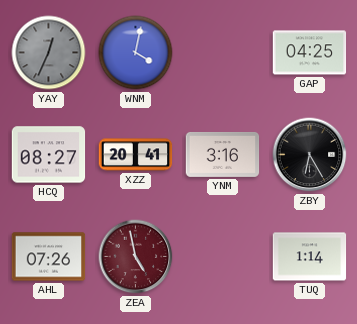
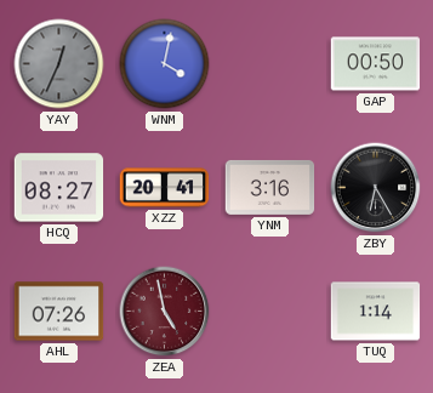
GAP: 04:25 -> 00:50
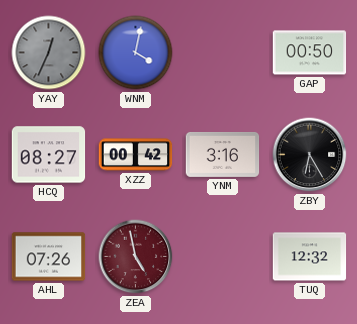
XZZ: 20:41 -> 00:42
TUQ: 1:14 -> 12:32
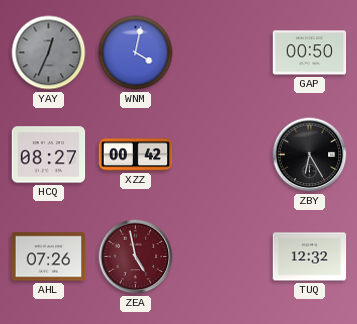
YNM: 3:16 -> none
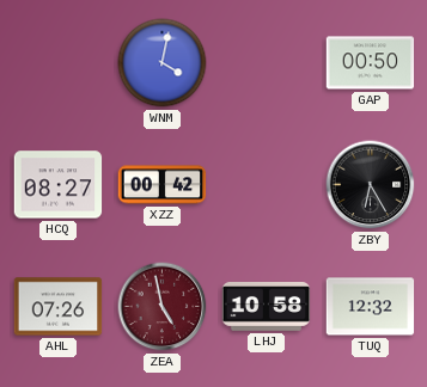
YAY: 12:34 -> none
LHJ: none -> 10:58
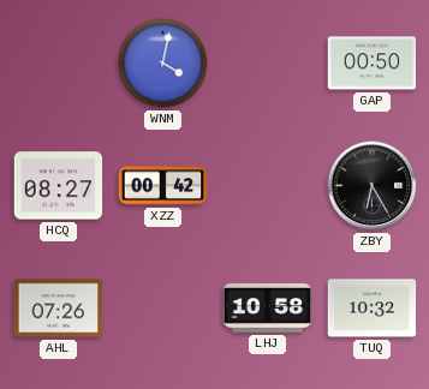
ZEA: 4:58 -> none
TUQ: 12:32 -> 10:32
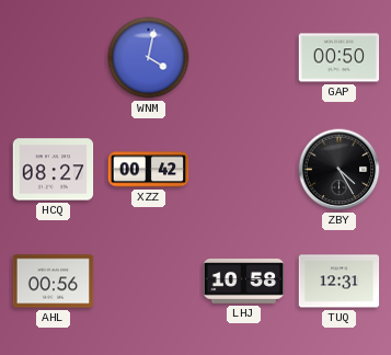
ZBY: 6:25 -> 4:25
AHL: 07:26 -> 00:56
TUQ: 10:32 -> 12:31
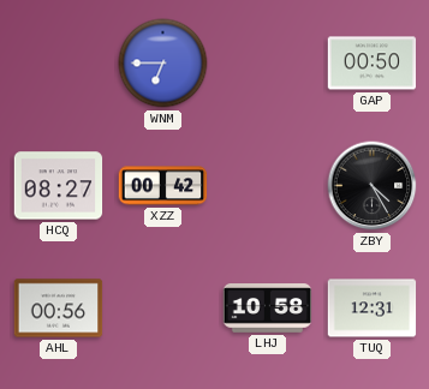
WNM: 4:02 -> 6:45
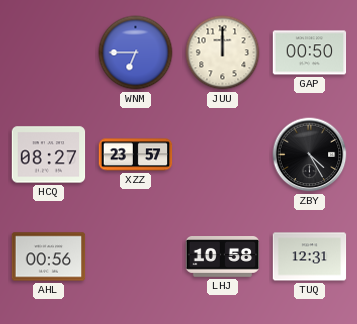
JUU: none -> 12:00
XZZ: 00:42 -> 23:57
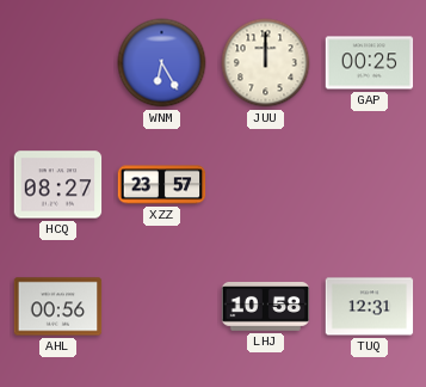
WNM: 6:45 -> 6:25
GAP: 00:50 -> 00:25
ZBY: 4:25 -> none
